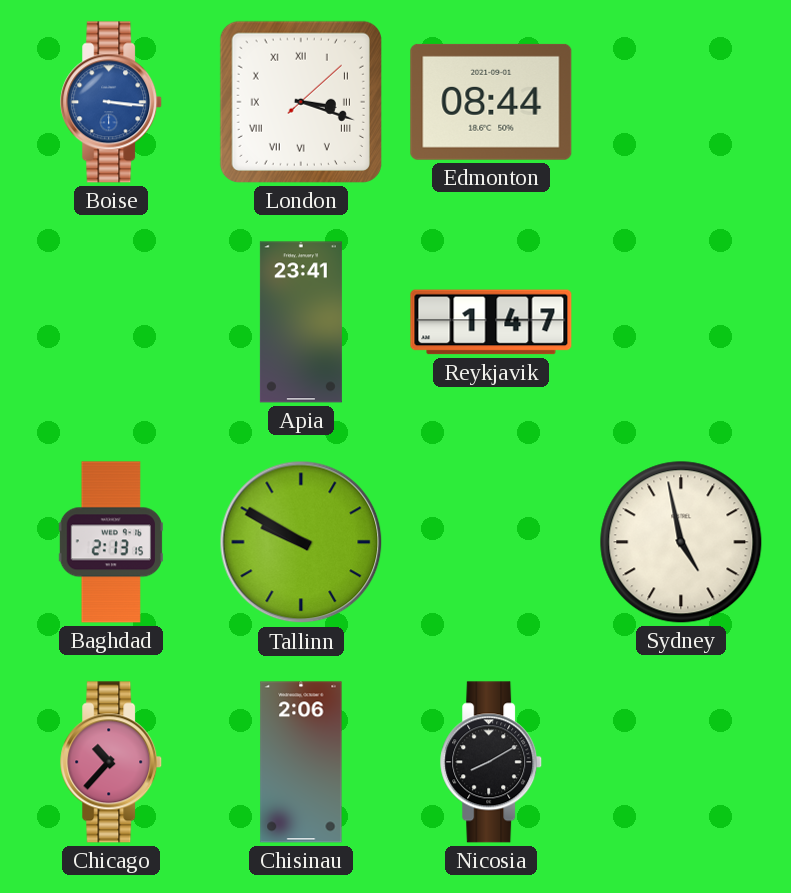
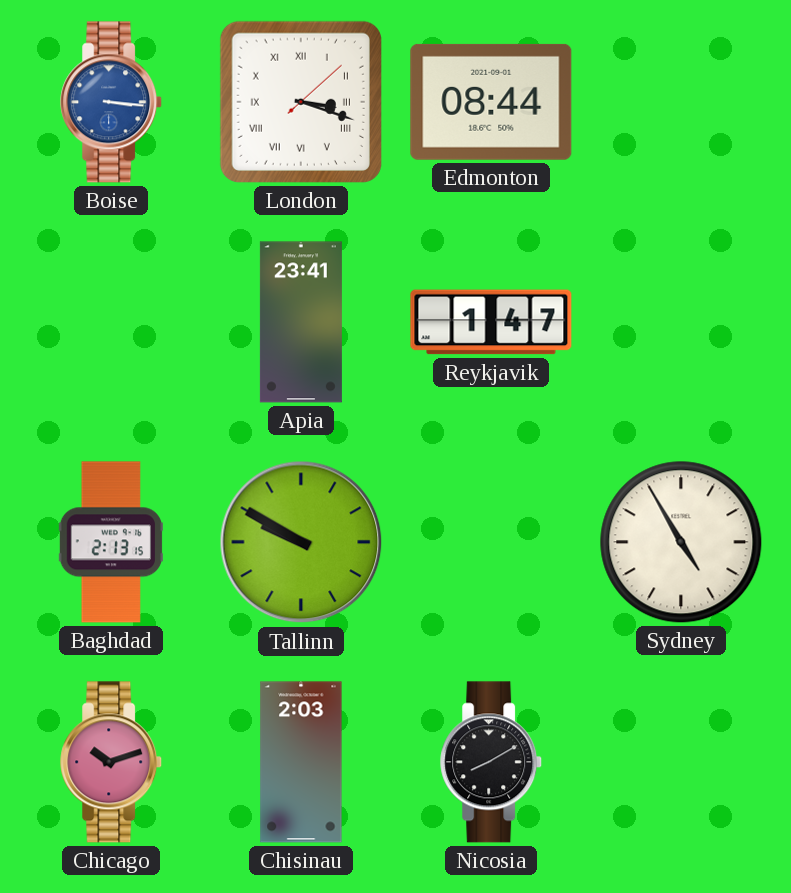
Sydney: 4:58 -> 4:55
Chicago: 10:37 -> 10:12
Chisinau: 2:06 -> 2:03
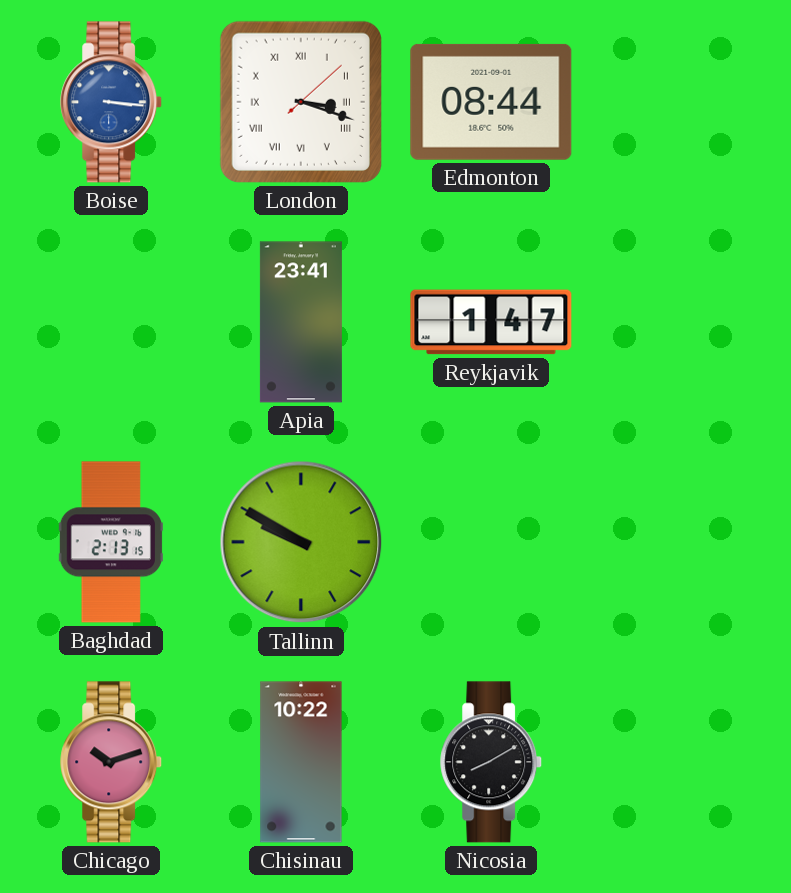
Sydney: 4:55 -> none
Chisinau: 2:03 -> 10:22
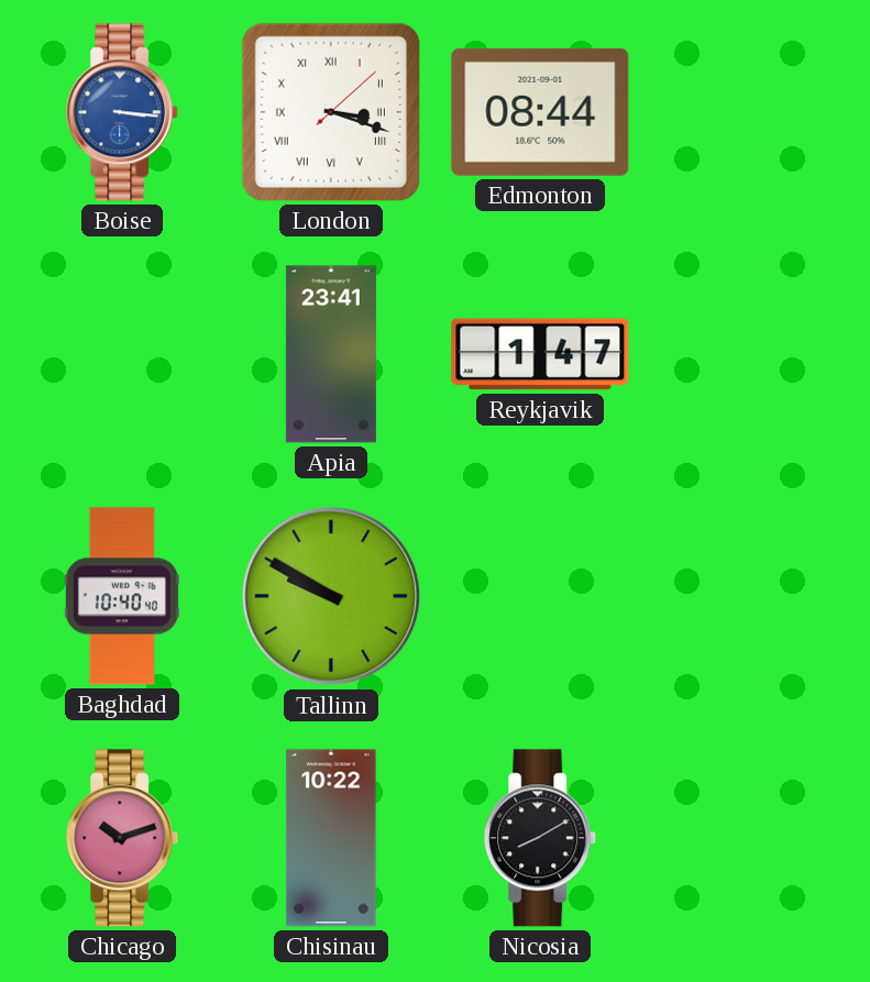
Baghdad: 2:13 -> 10:40
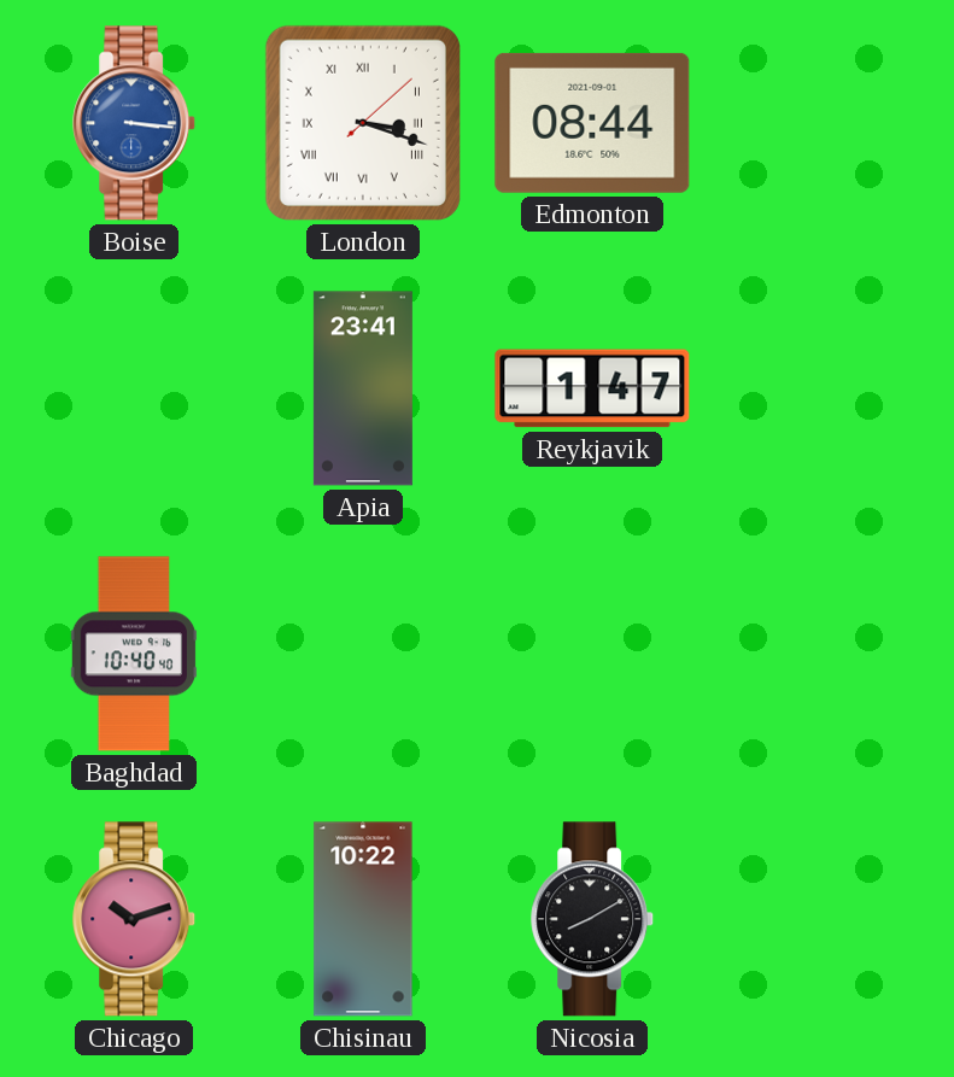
Tallinn: 9:50 -> none
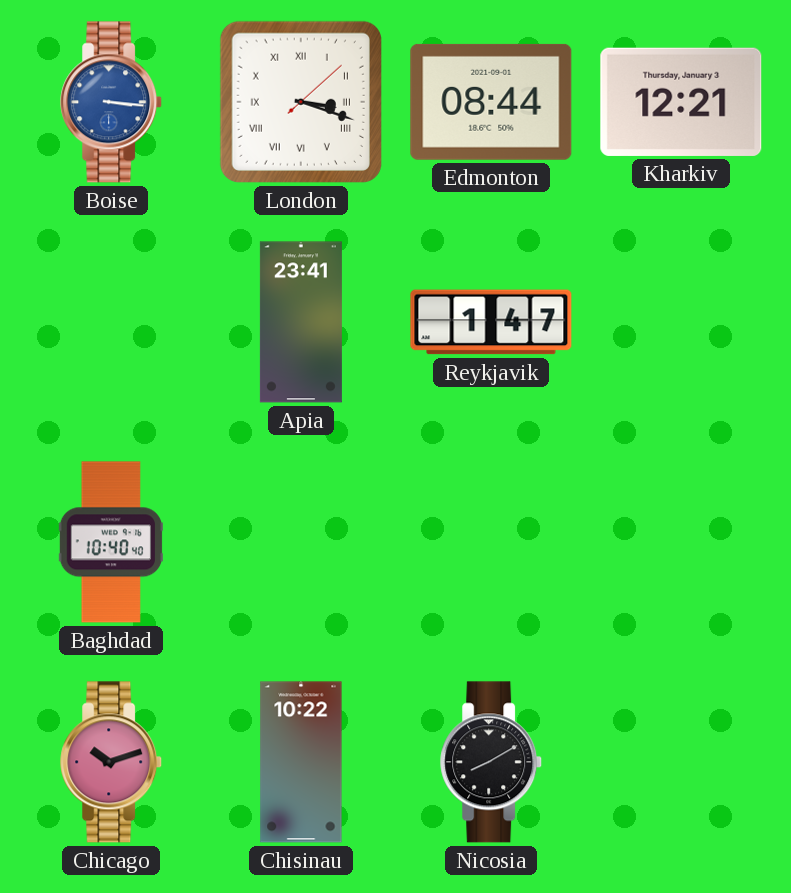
Kharkiv: none -> 12:21
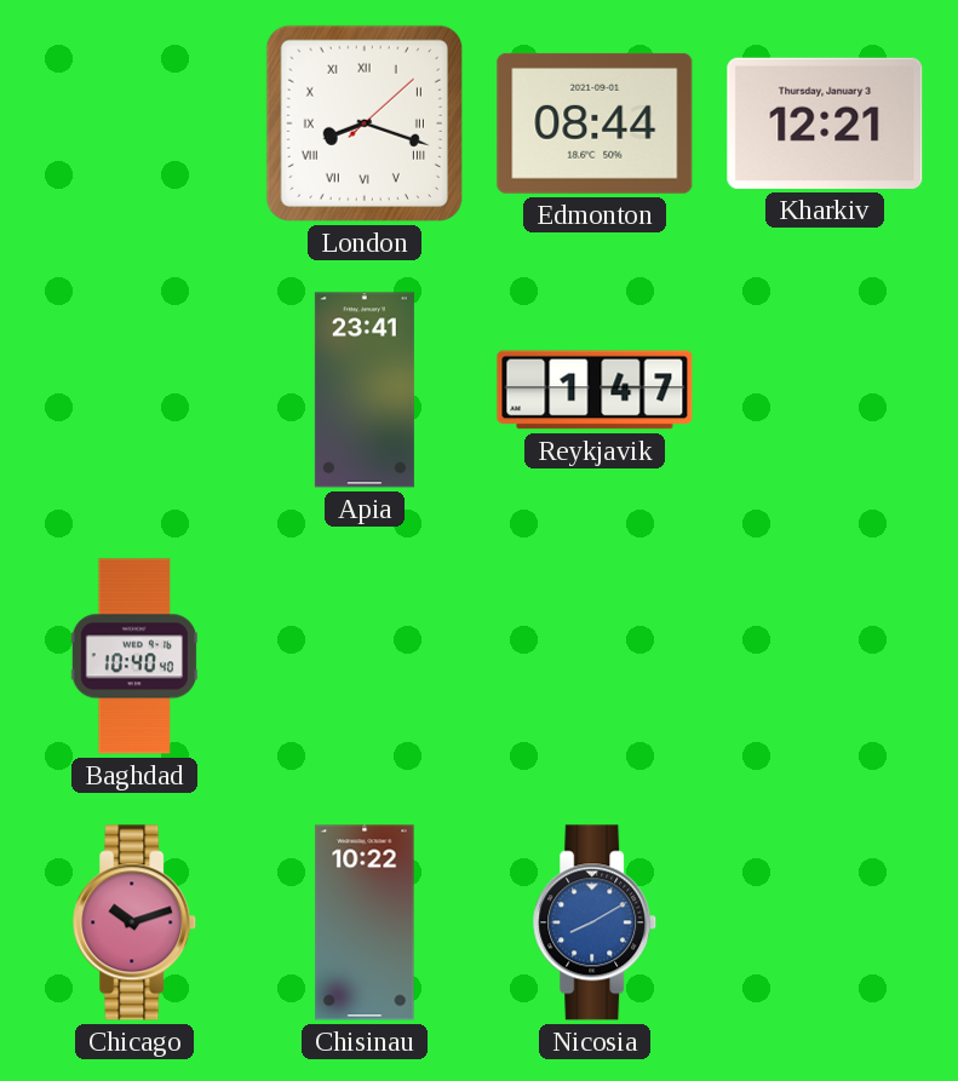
Boise: 3:16 -> none
London: 3:18 -> 8:18
Nicosia dial: black -> blue
